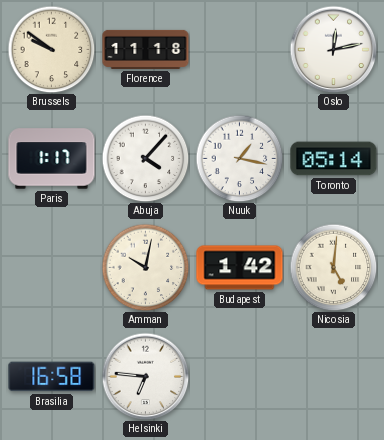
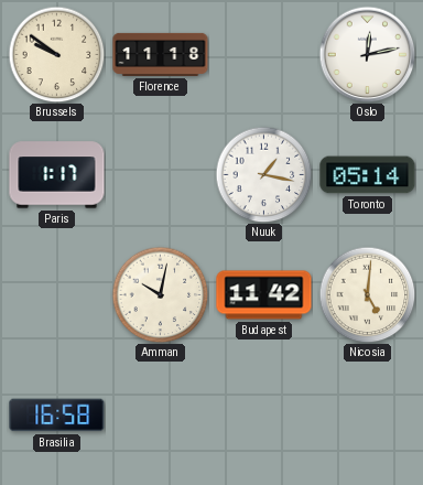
Abuja: 4:07 -> none
Budapest: 1:42 -> 11:42
Helsinki: 6:46 -> none
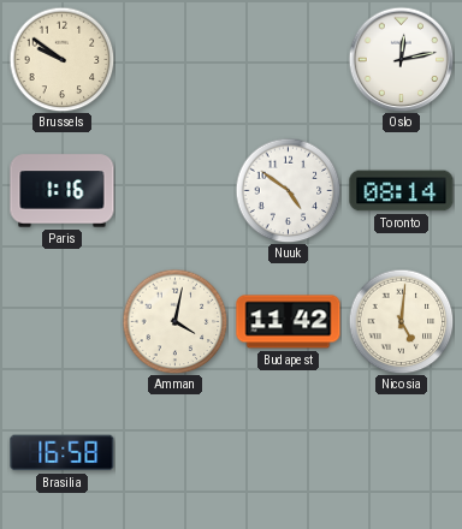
Florence: 11:18 -> none
Paris: 1:17 -> 1:16
Nuuk: 1:17 -> 4:51
Toronto: 05:14 -> 08:14
Amman: 10:02 -> 4:02
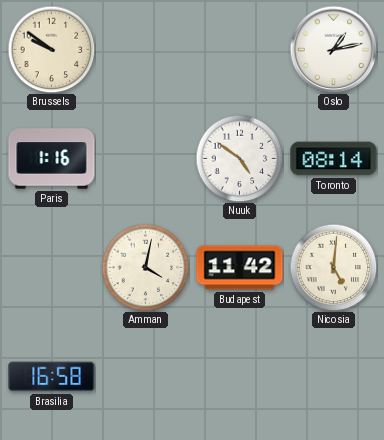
Oslo: 12:13 -> 1:13
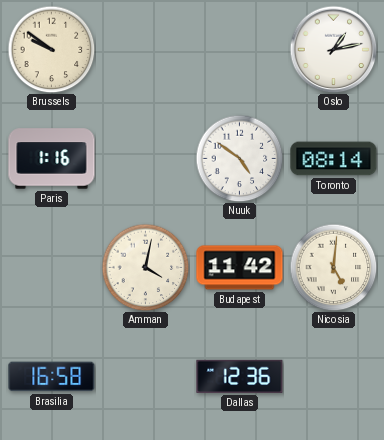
Dallas: none -> 12:36
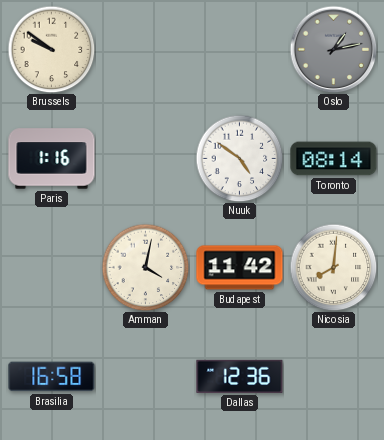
Oslo dial: white -> grey
Nicosia: 5:01 -> 8:01
